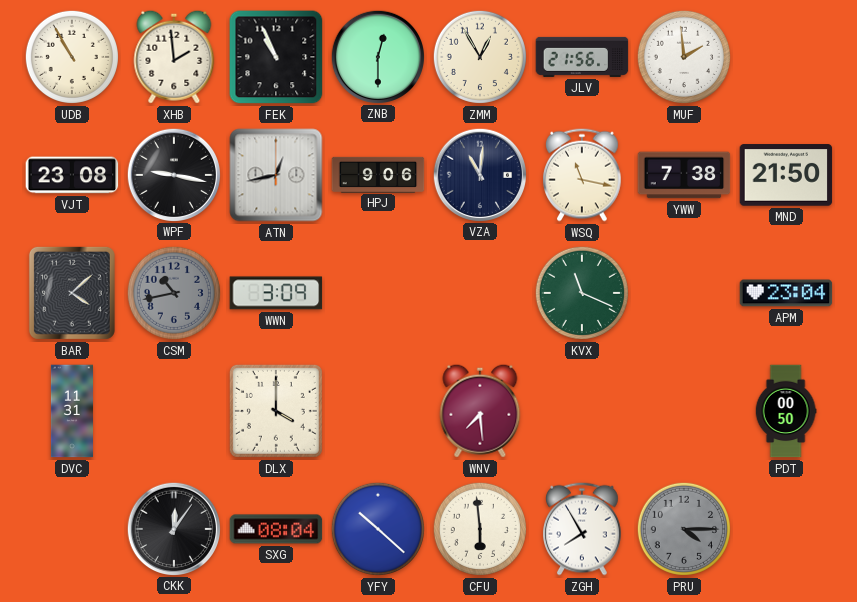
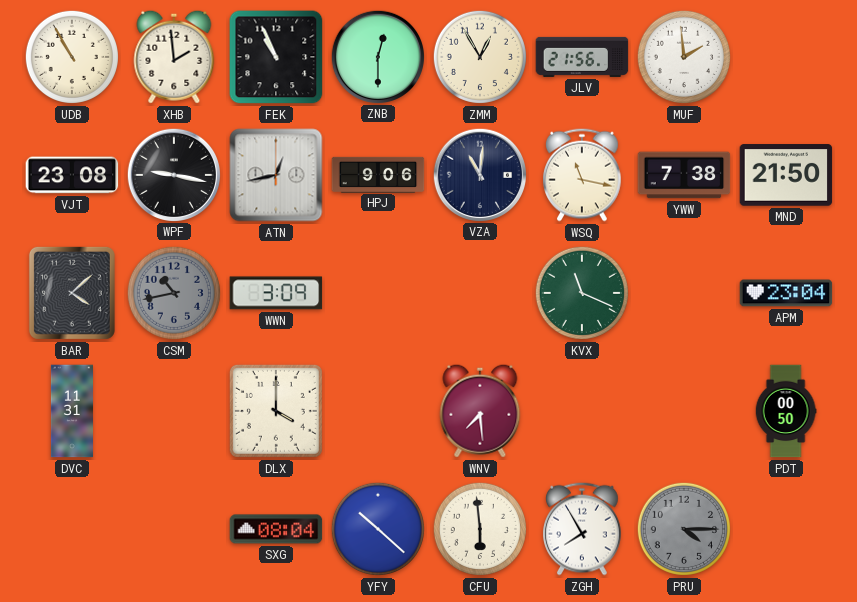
CKK: 12:06 -> none
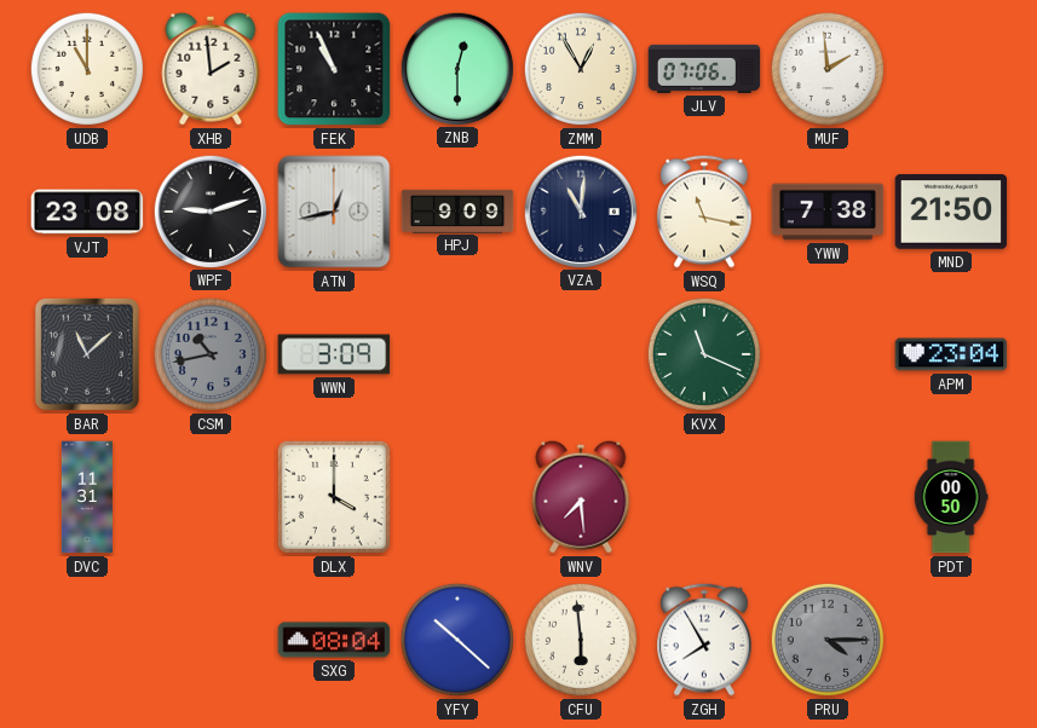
UDB: 10:55 -> 11:00
JLV: 21:56 -> 07:06
WPF: 9:17 -> 9:12
HPJ: 9:06 -> 9:09
BAR: 4:08 -> 11:08
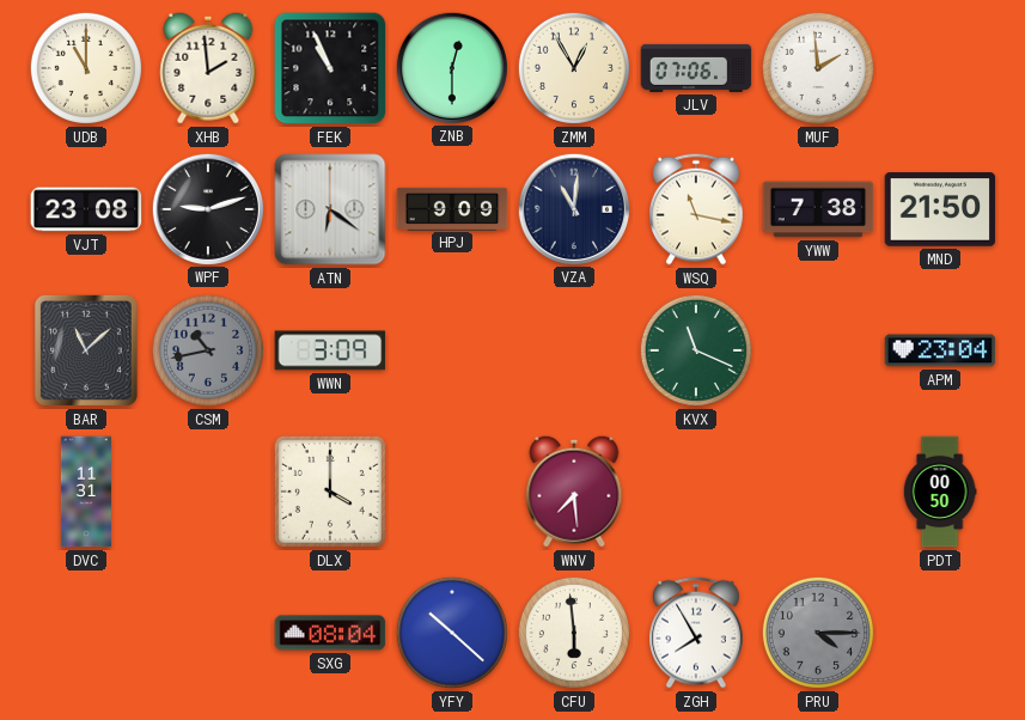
ATN: 12:43 -> 6:21
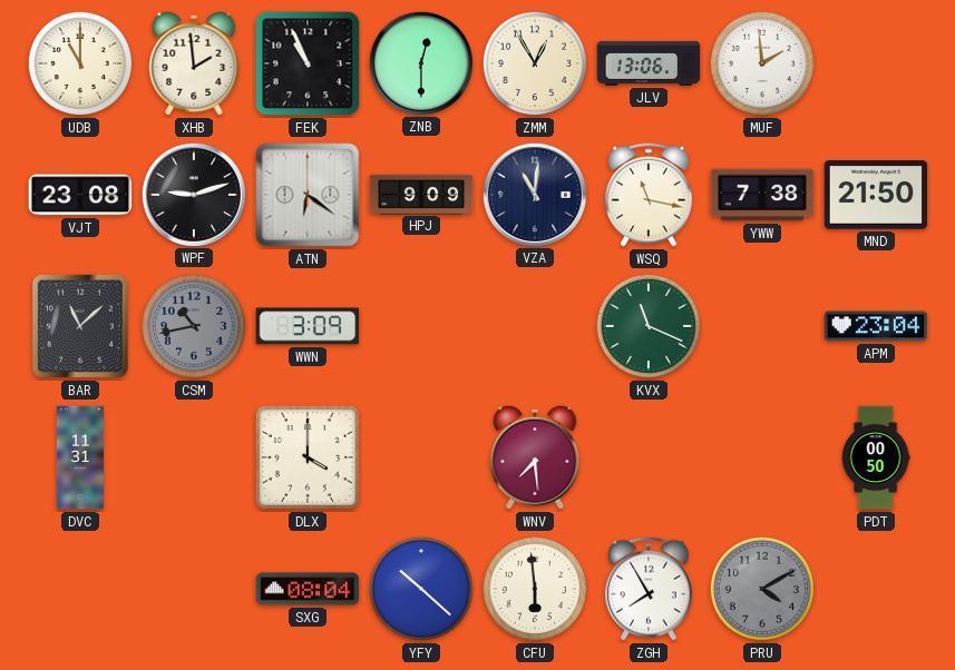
JLV: 07:06 -> 13:06
PRU: 4:15 -> 4:10
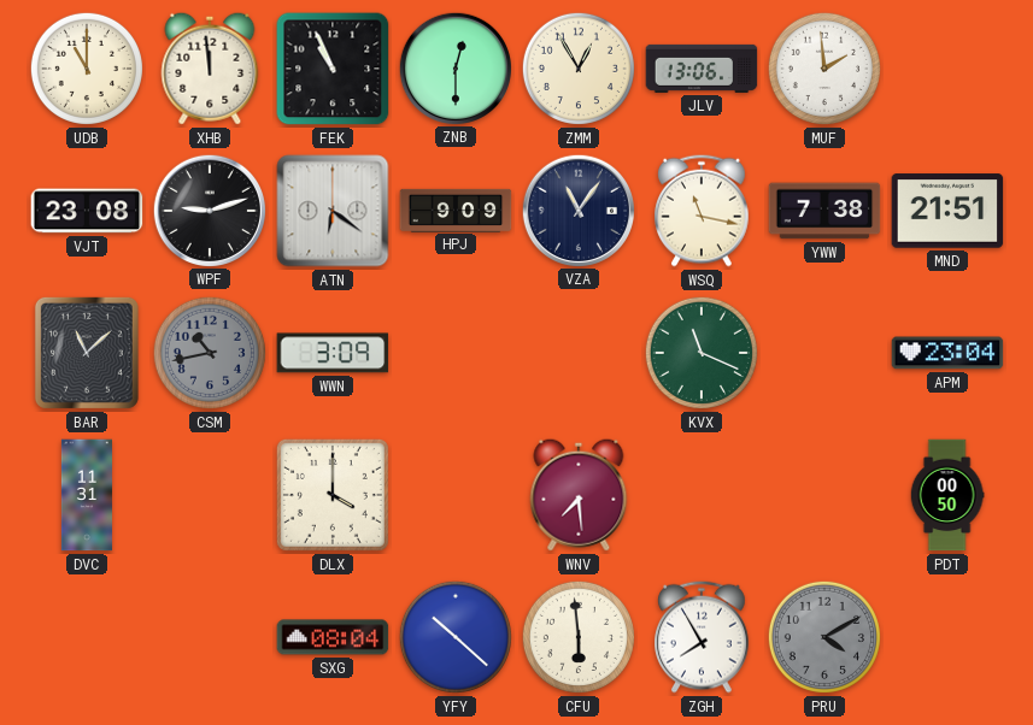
XHB: 1:59 -> 11:59
VZA: 11:01 -> 11:06
MND: 21:50 -> 21:51
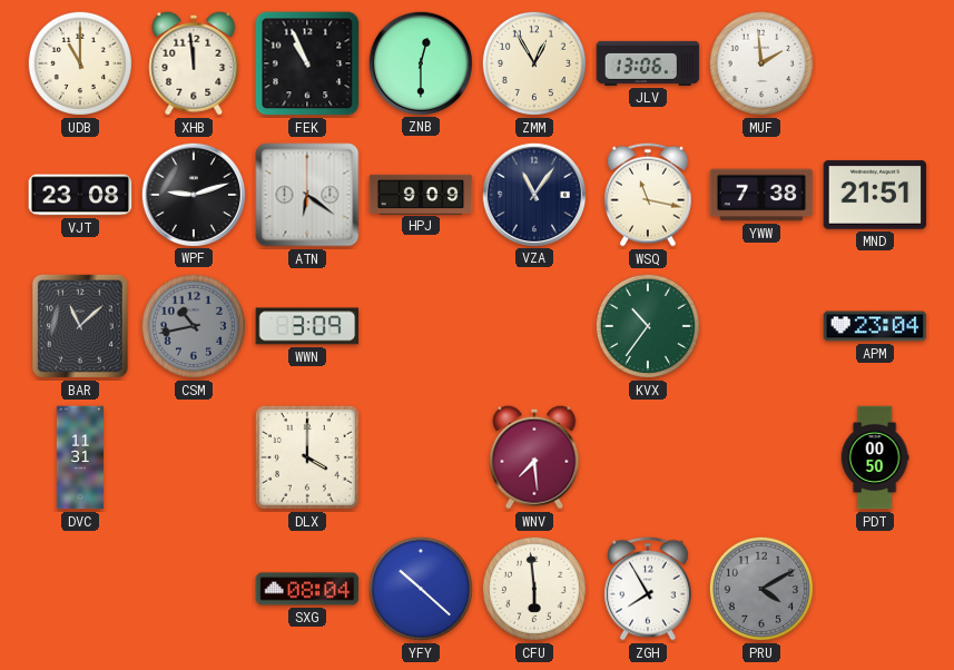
KVX: 11:19 -> 10:36
